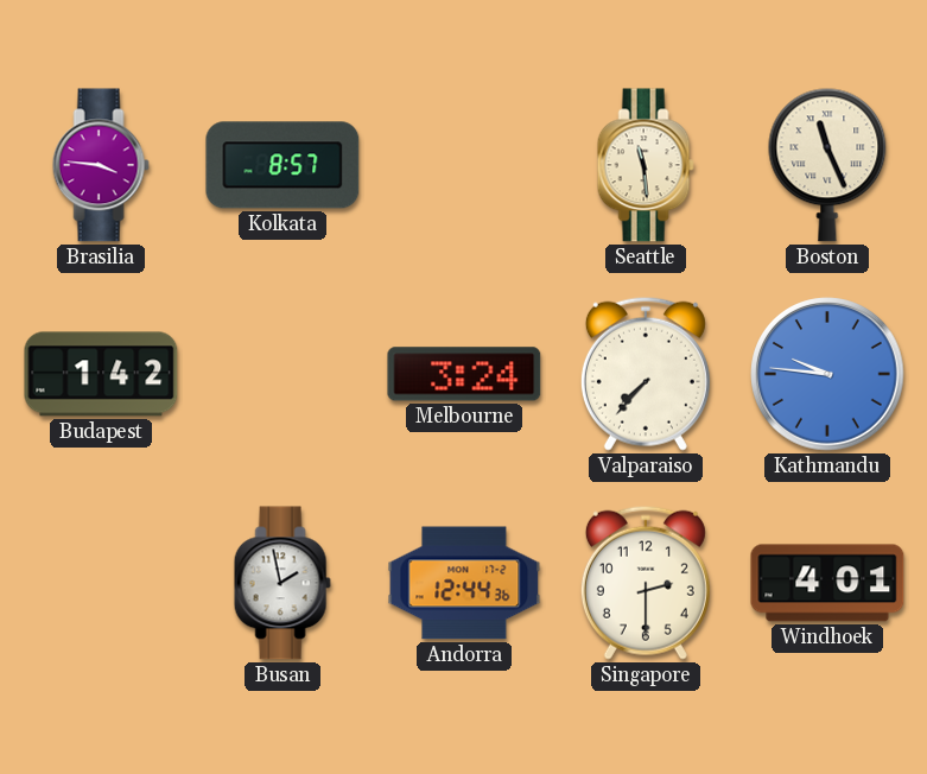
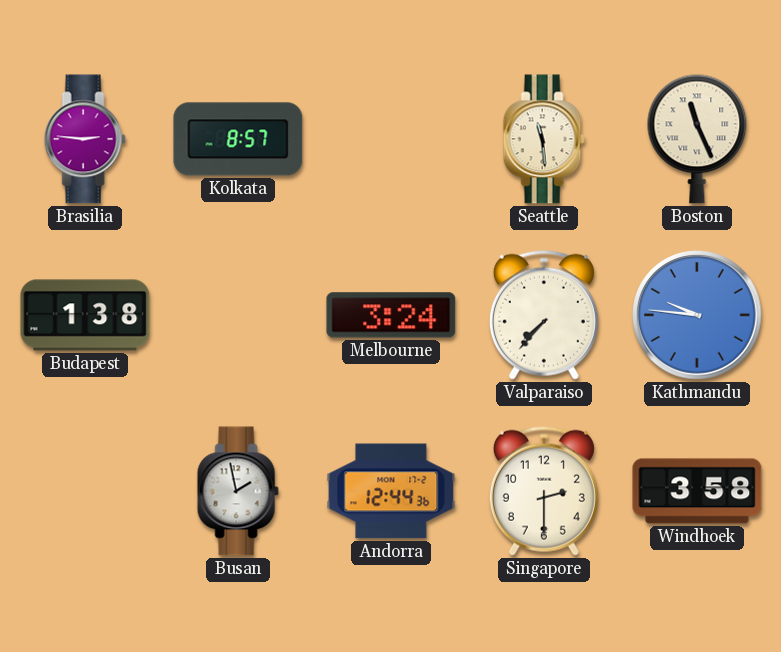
Brasilia: 3:46 -> 2:46
Budapest: 1:42 -> 1:38
Windhoek: 4:01 -> 3:58
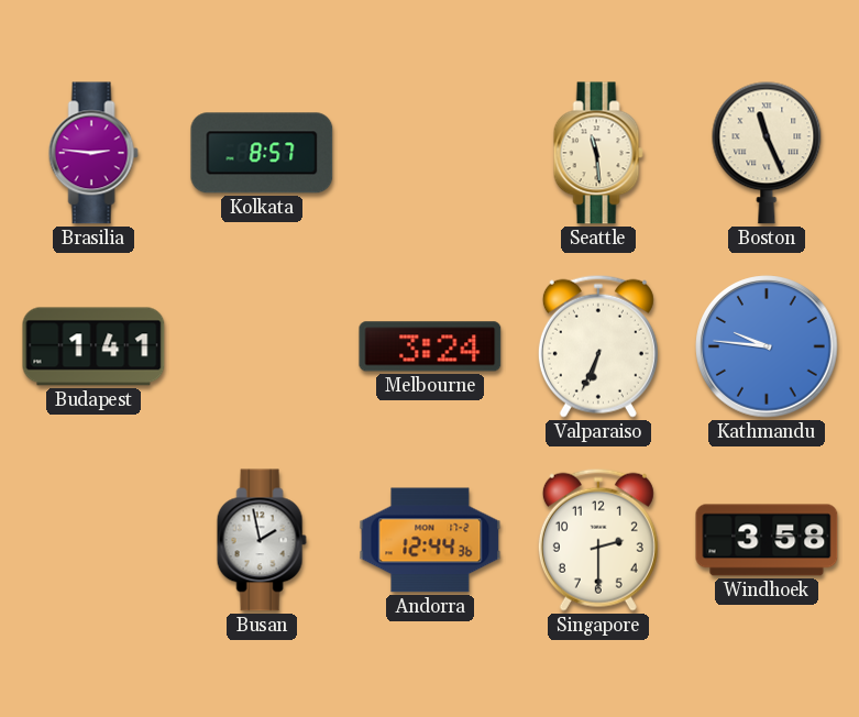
Budapest: 1:38 -> 1:41
Valparaiso: 7:37 -> 6:34
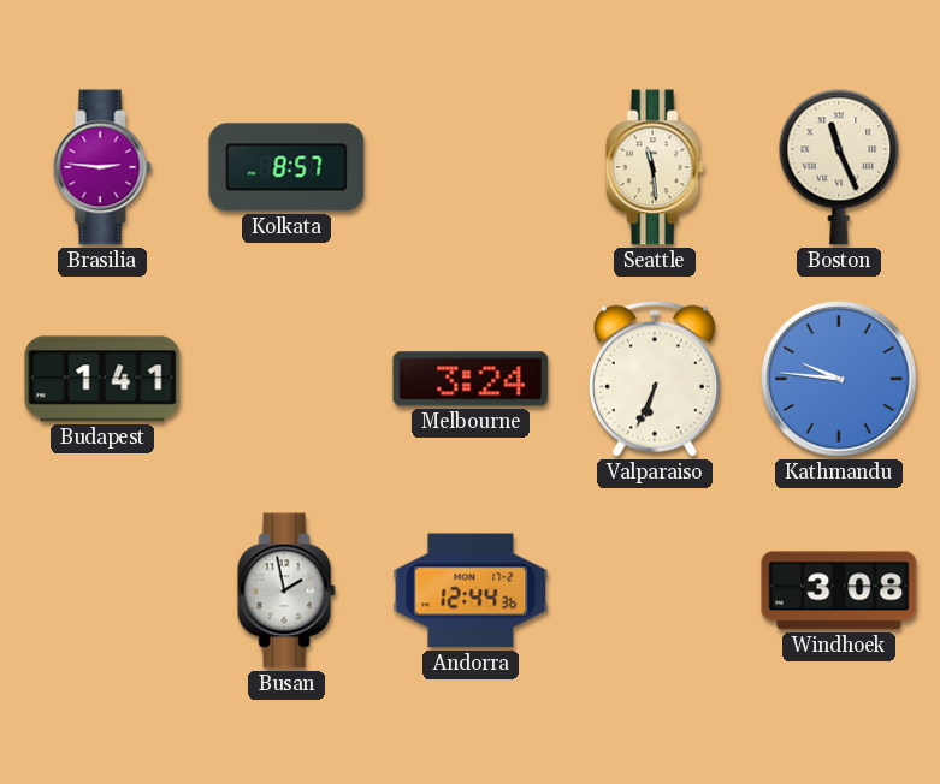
Singapore: 2:30 -> none
Windhoek: 3:58 -> 3:08
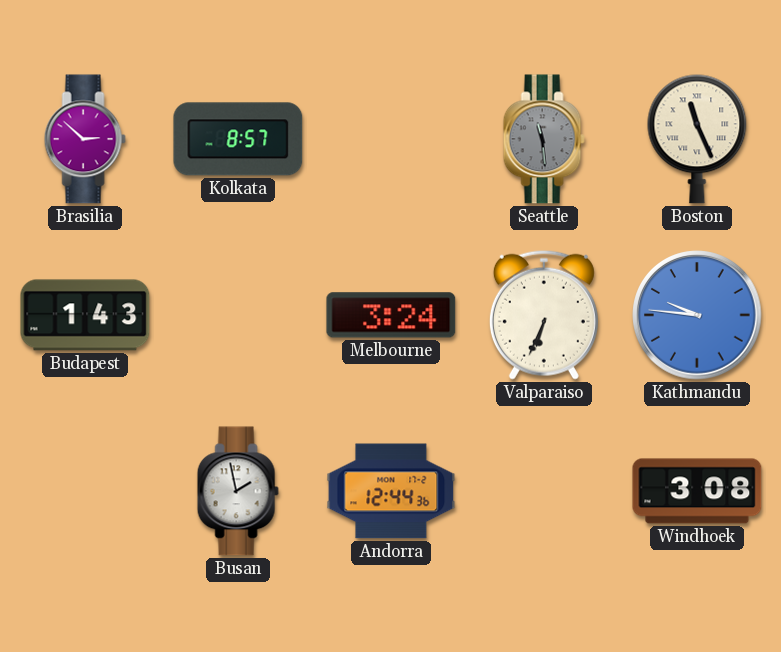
Brasilia: 2:46 -> 2:52
Seattle dial: cream -> grey
Budapest: 1:41 -> 1:43
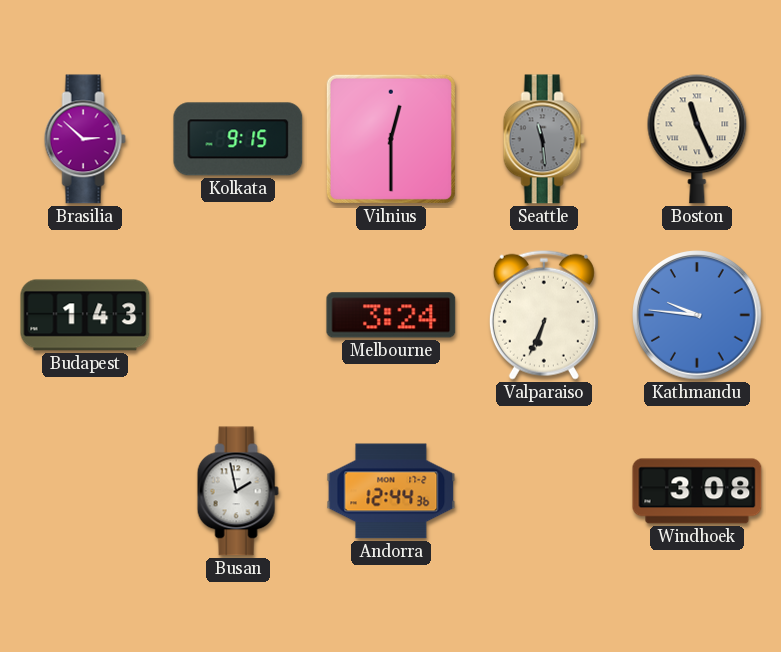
Kolkata: 8:57 -> 9:15
Vilnius: none -> 12:30
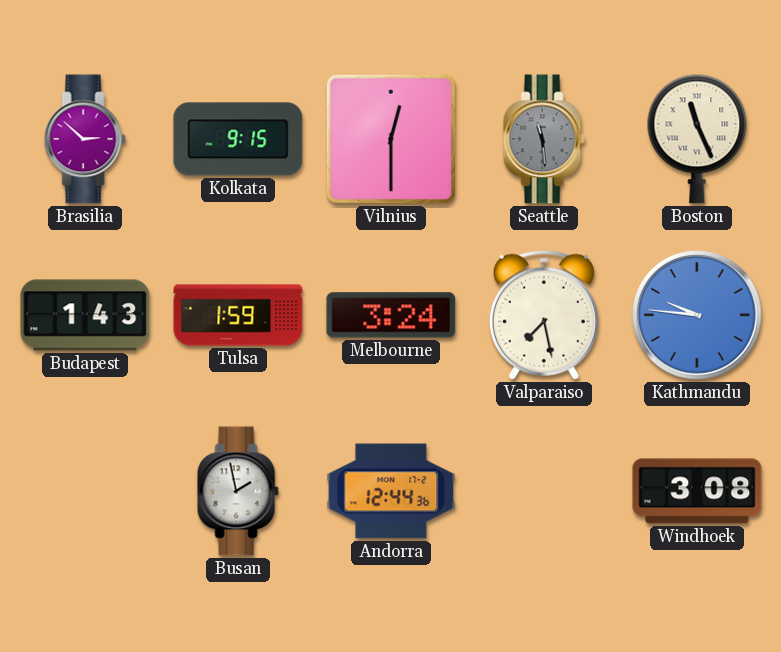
Tulsa: none -> 1:59
Valparaiso: 6:34 -> 7:28
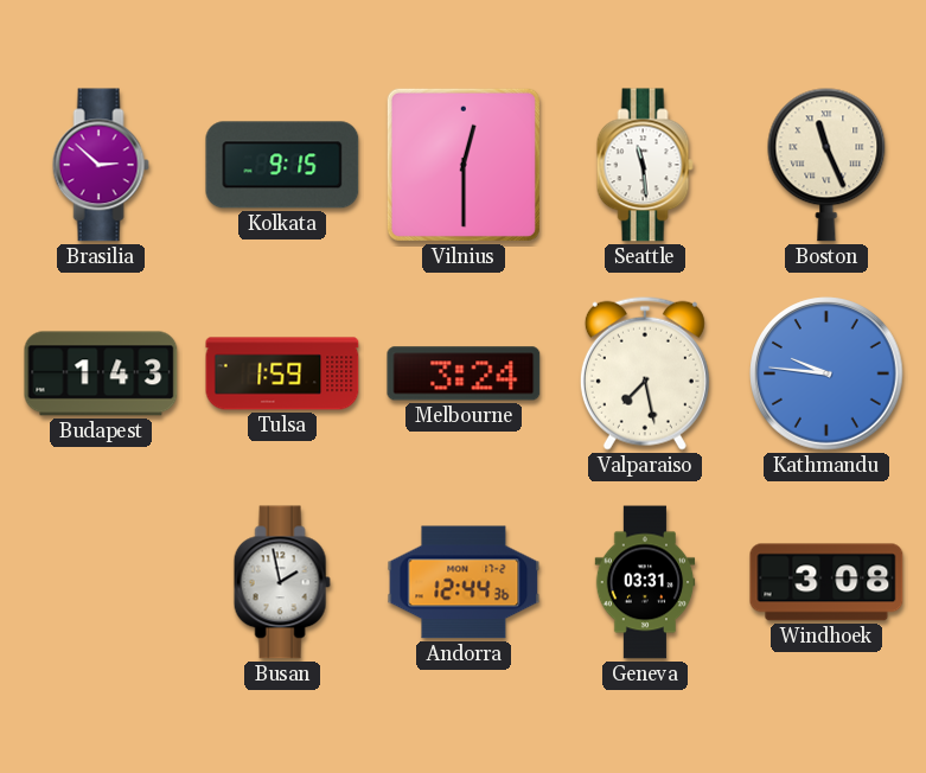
Seattle dial: grey -> white
Geneva: none -> 03:31
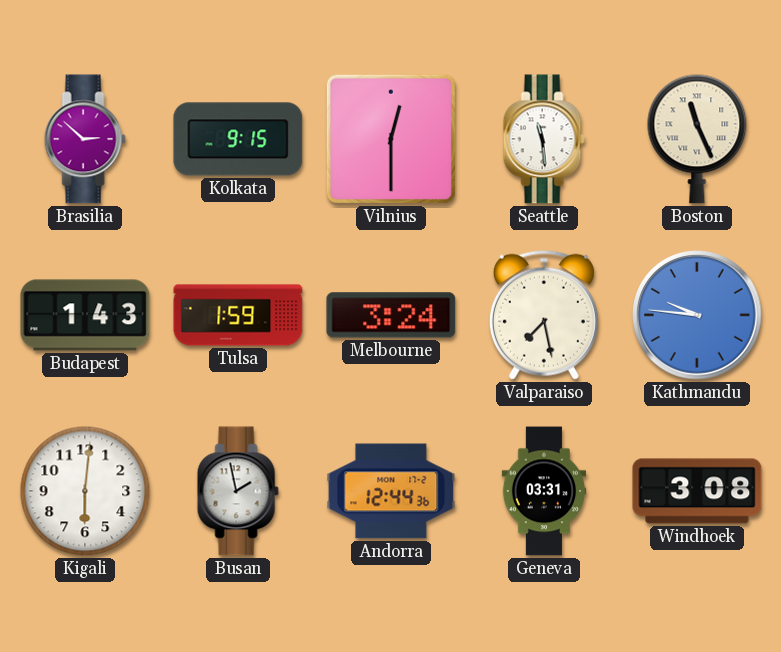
Kigali: none -> 6:01
